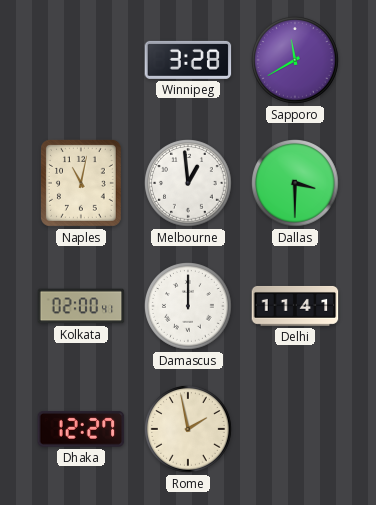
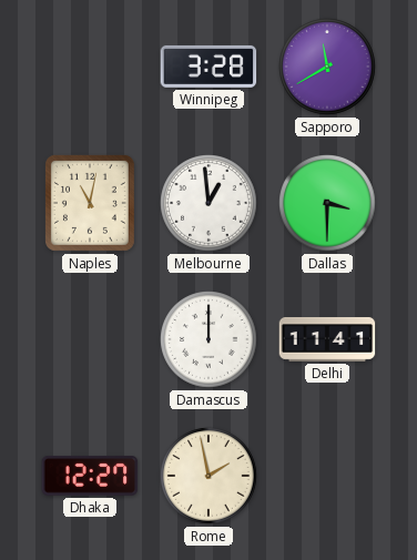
Kolkata: 02:00 -> none
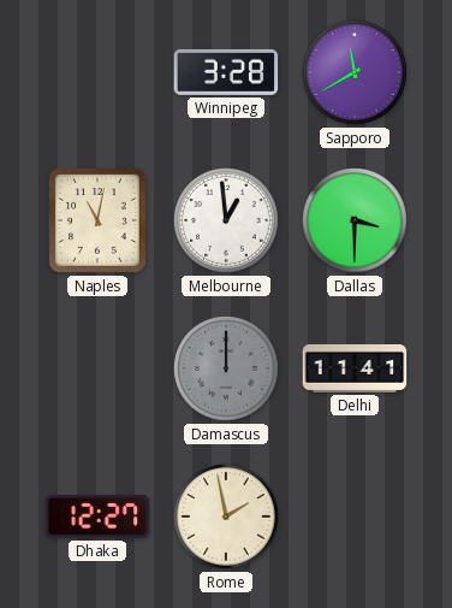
Damascus dial: white -> grey
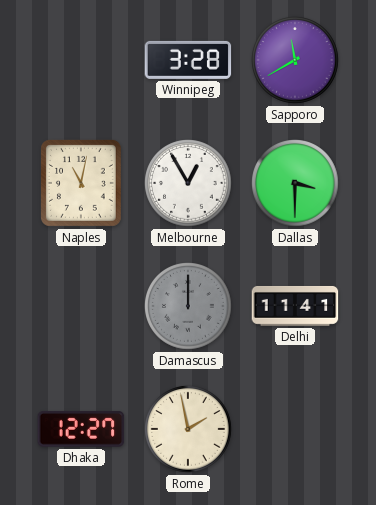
Melbourne: 12:59 -> 12:55
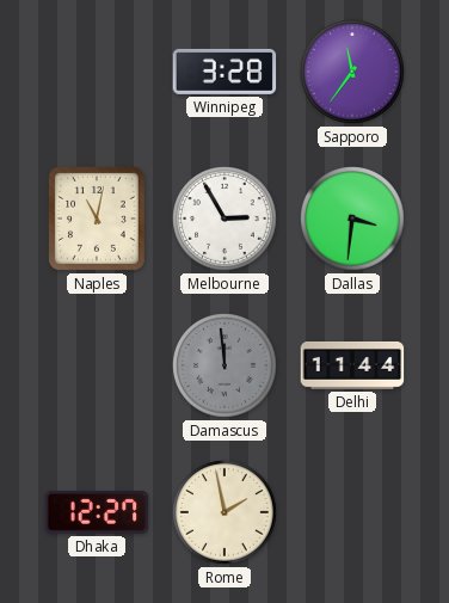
Sapporo: 11:40 -> 11:36
Melbourne: 12:55 -> 2:55
Dallas: 3:30 -> 3:31
Damascus: 12:00 -> 11:59
Delhi: 11:41 -> 11:44
